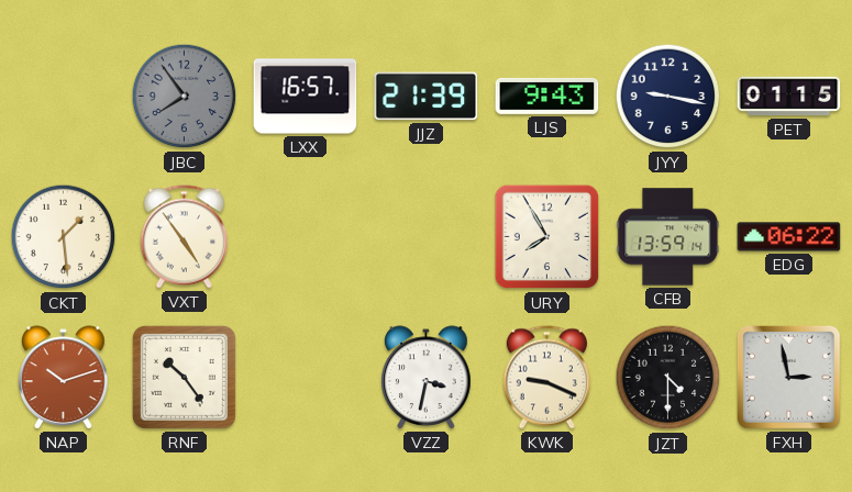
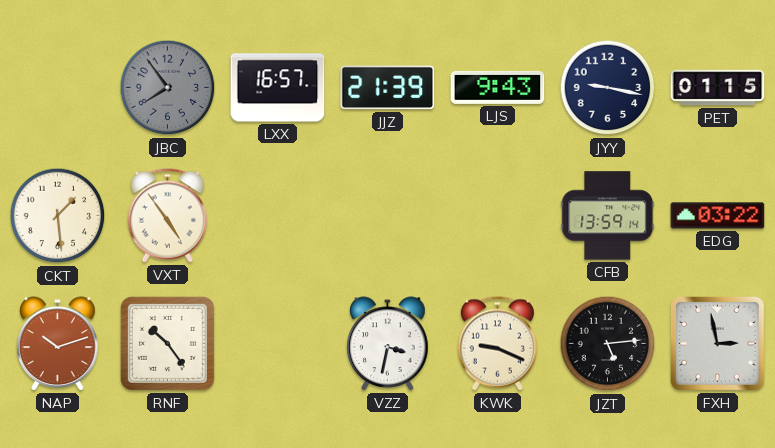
URY: 7:55 -> none
EDG: 06:22 -> 03:22
JZT: 4:30 -> 5:14
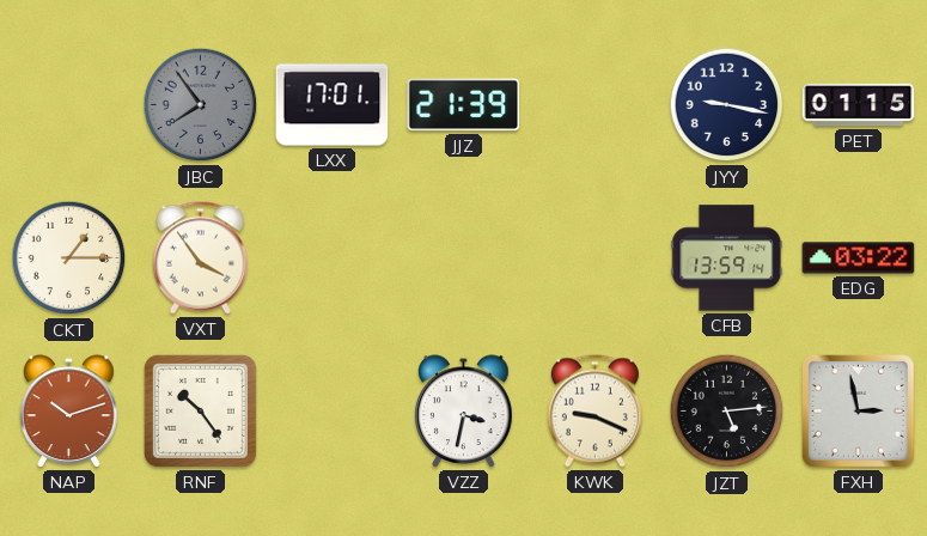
LXX: 16:57 -> 17:01
LJS: 9:43 -> none
CKT: 1:29 -> 1:15
VXT: 4:54 -> 3:54
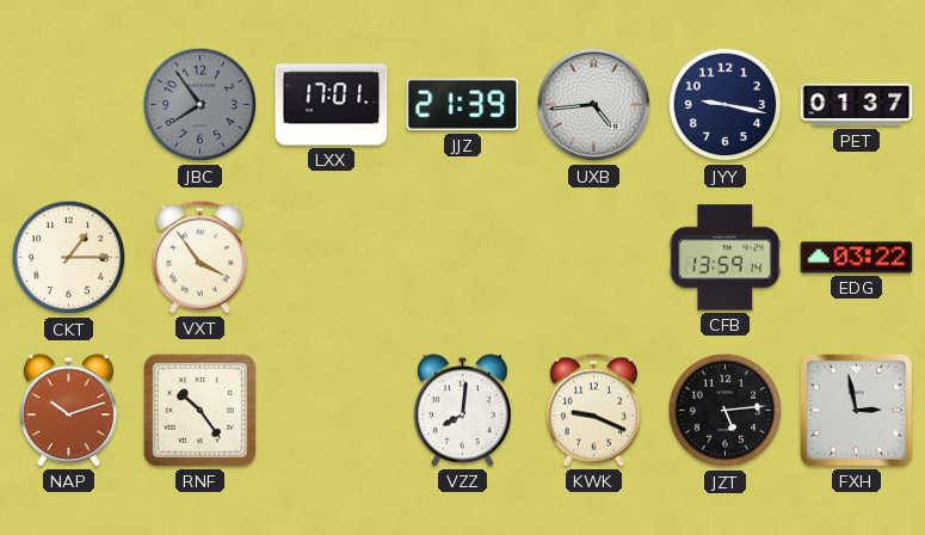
UXB: none -> 4:44
PET: 01:15 -> 01:37
VZZ: 3:32 -> 8:01
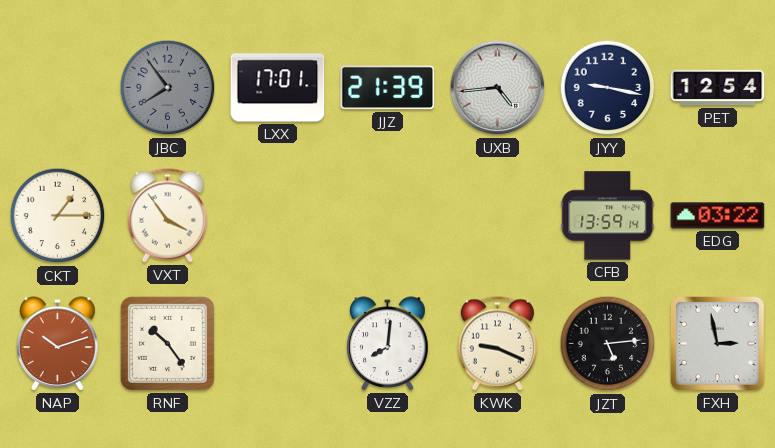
PET: 01:37 -> 12:54
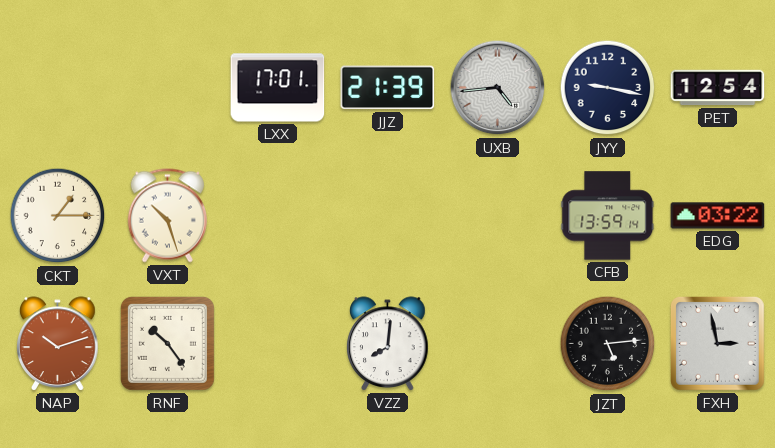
JBC: 7:54 -> none
VXT: 3:54 -> 10:27
KWK: 9:19 -> none
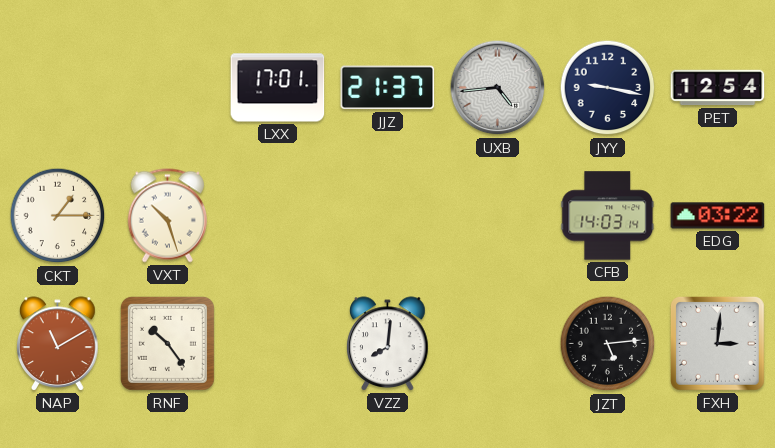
JJZ: 21:39 -> 21:37
CFB: 13:59 -> 14:03
NAP: 10:12 -> 11:10
FXH: 2:58 -> 3:01
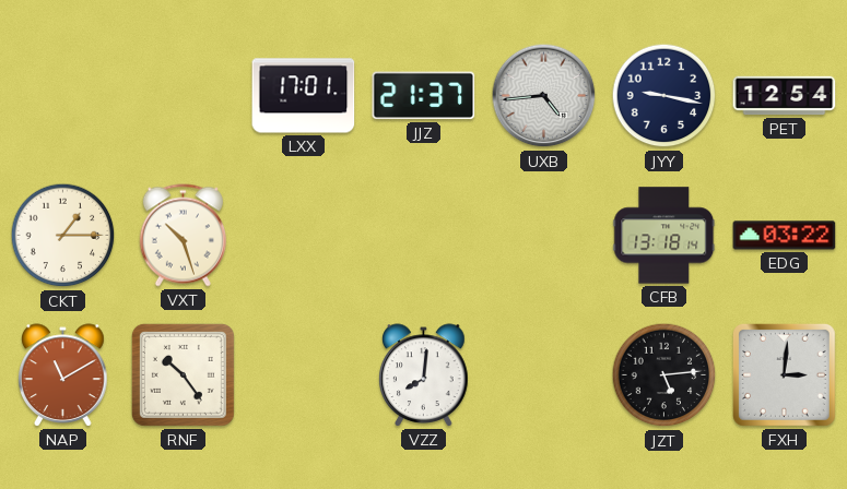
CFB: 14:03 -> 13:18
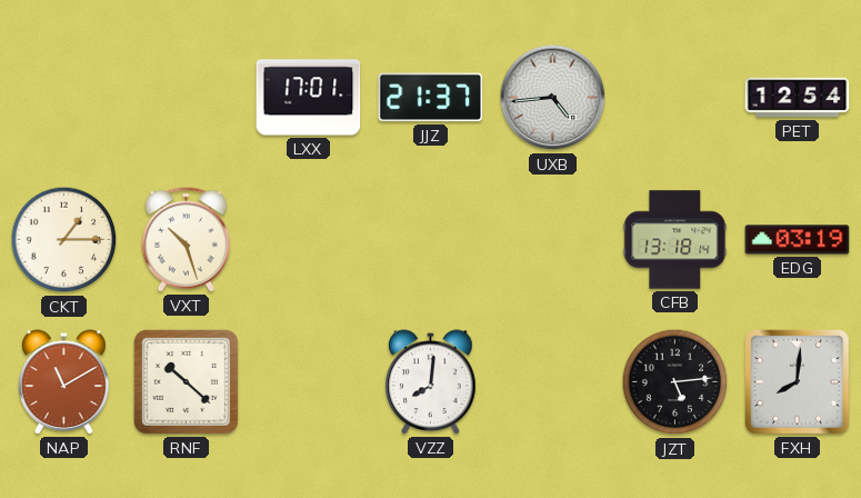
JYY: 9:17 -> none
EDG: 03:22 -> 03:19
RNF: 10:24 -> 10:22
FXH: 3:01 -> 8:01
